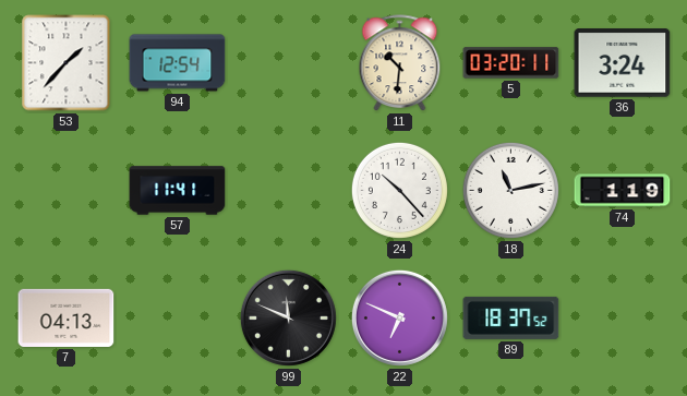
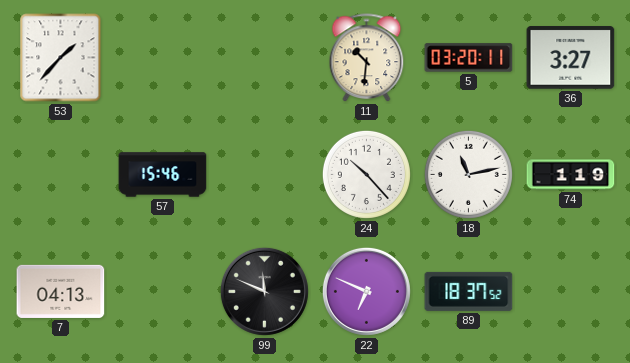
94: 12:54 -> none
36: 3:24 -> 3:27
57: 11:41 -> 15:46
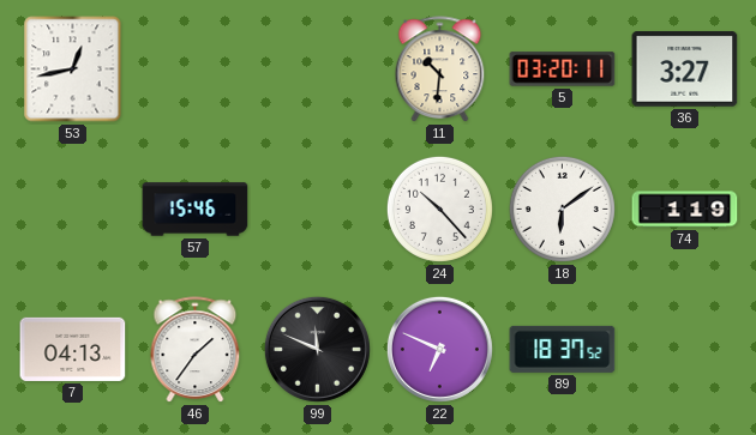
53: 1:37 -> 12:43
18: 11:13 -> 6:09
46: none -> 1:36
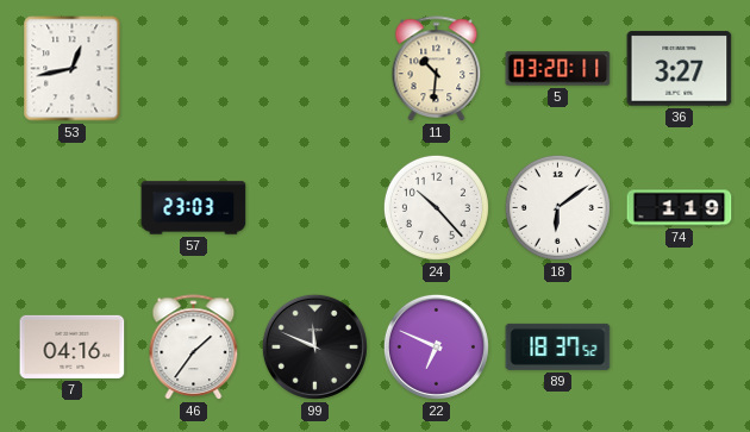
57: 15:46 -> 23:03
7: 04:13 -> 04:16
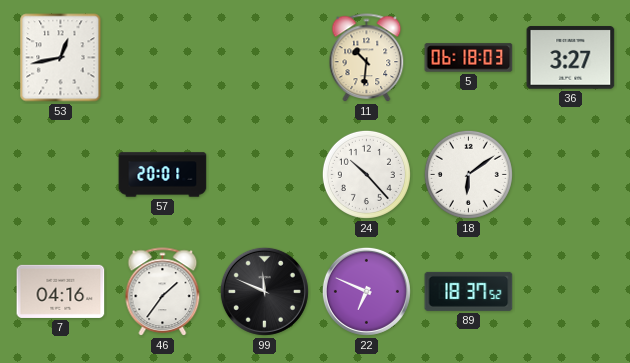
5: 03:20 -> 06:18
57: 23:03 -> 20:01
74: 1:19 -> none
